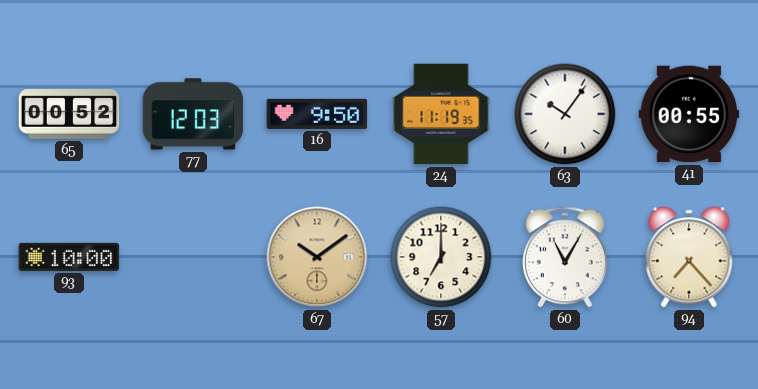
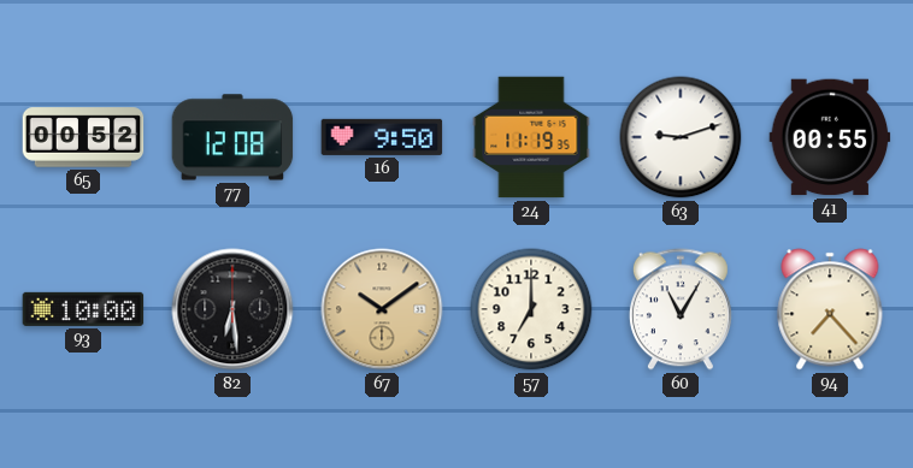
77: 12:03 -> 12:08
63: 10:06 -> 9:12
82: none -> 6:29
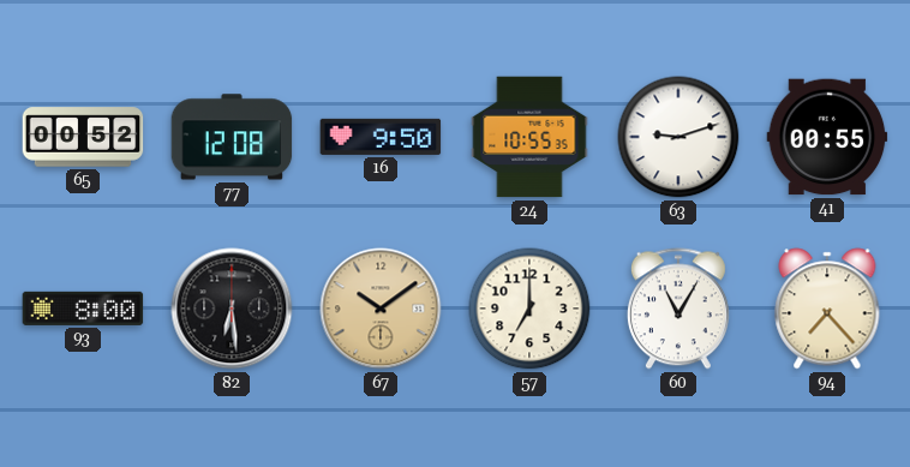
24: 11:19 -> 10:55
93: 10:00 -> 8:00
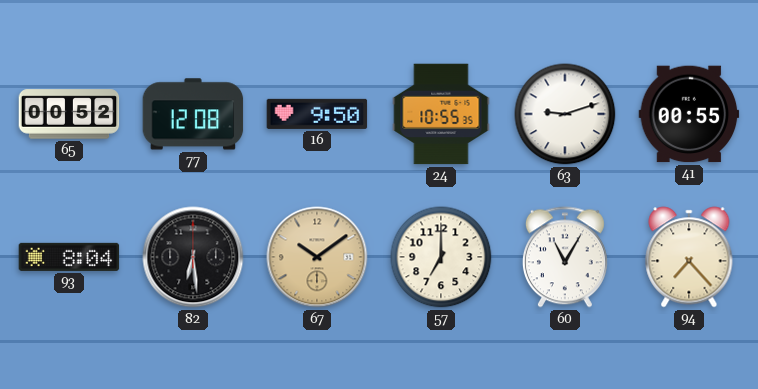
93: 8:00 -> 8:04
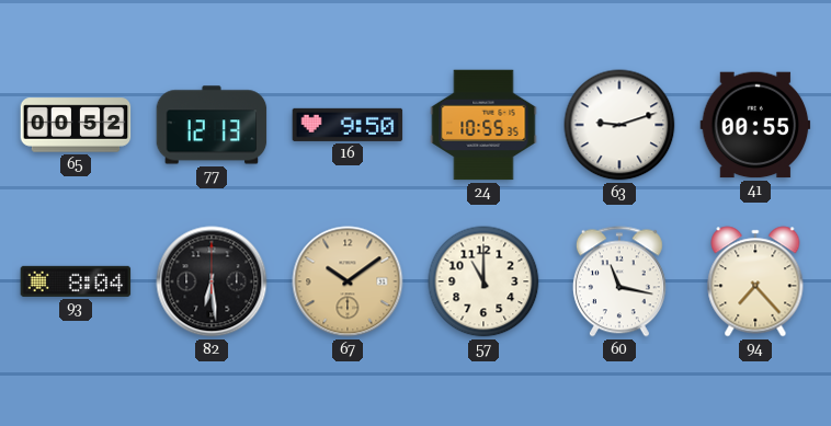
77: 12:08 -> 12:13
57: 7:00 -> 11:00
60: 11:05 -> 11:17
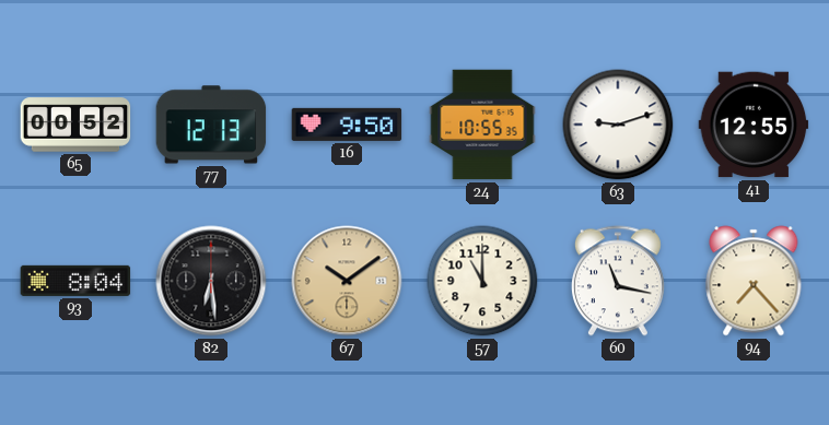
41: 00:55 -> 12:55
